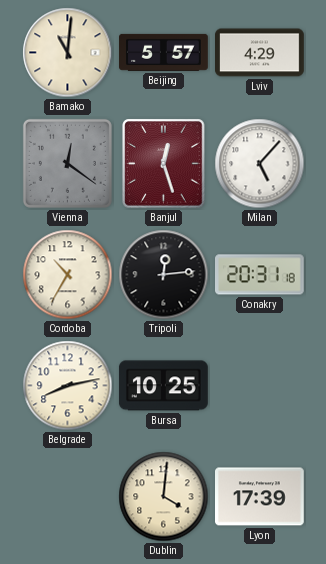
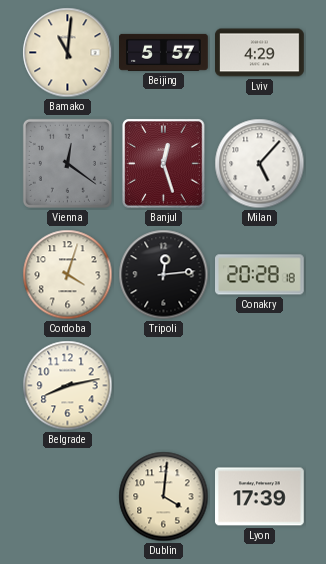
Cordoba: 10:35 -> 4:03
Conakry: 20:31 -> 20:28
Bursa: 10:25 -> none
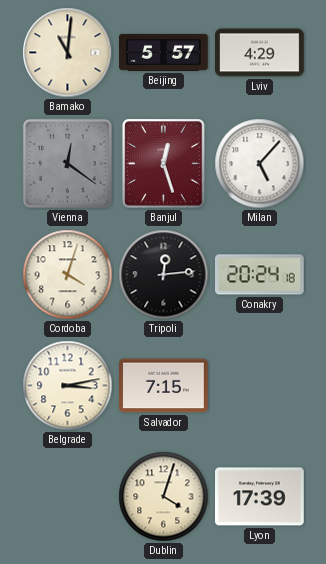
Conakry: 20:28 -> 20:24
Belgrade: 8:13 -> 3:13
Salvador: none -> 7:15
Dublin: 4:01 -> 4:03
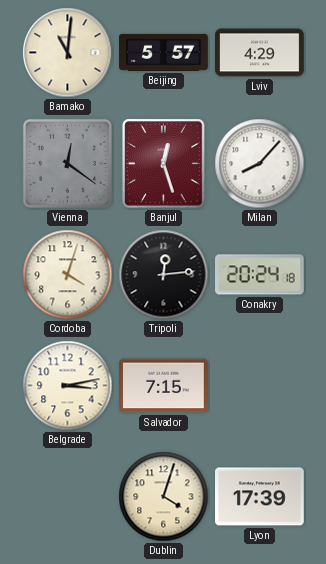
Milan: 5:07 -> 8:07
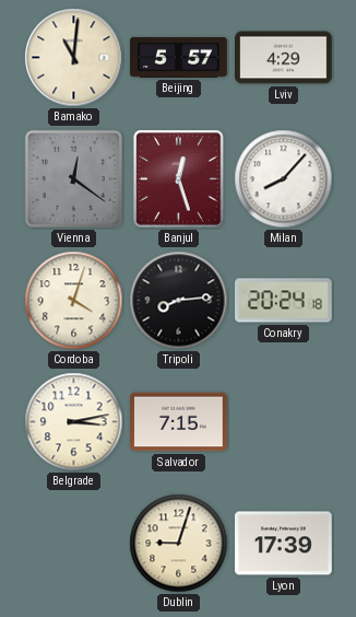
Tripoli: 12:14 -> 8:14
Dublin: 4:03 -> 9:03
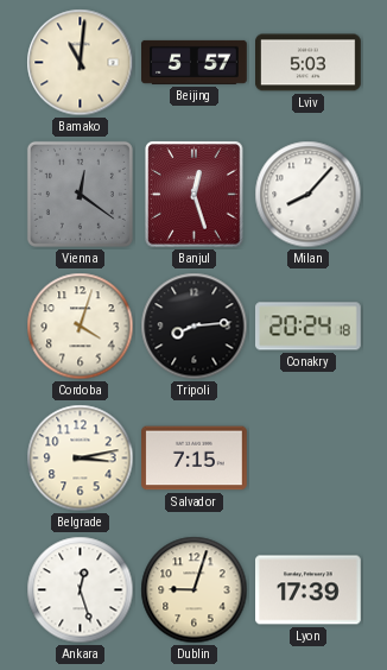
Lviv: 4:29 -> 5:03
Ankara: none -> 12:27
